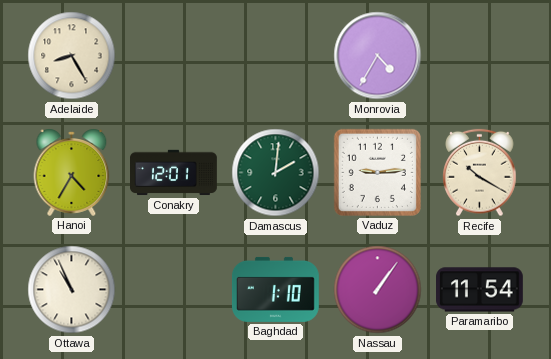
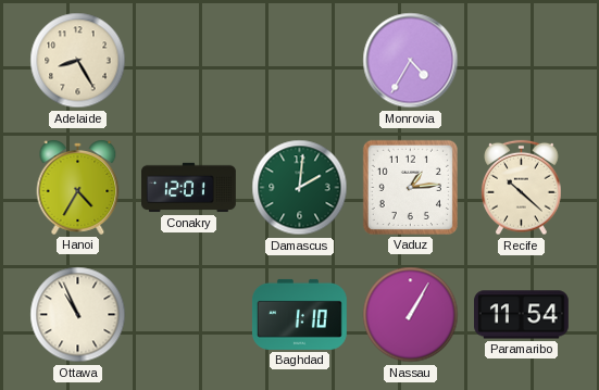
Vaduz: 9:14 -> 1:14
Recife: 10:20 -> 10:22
Nassau: 1:06 -> 1:05
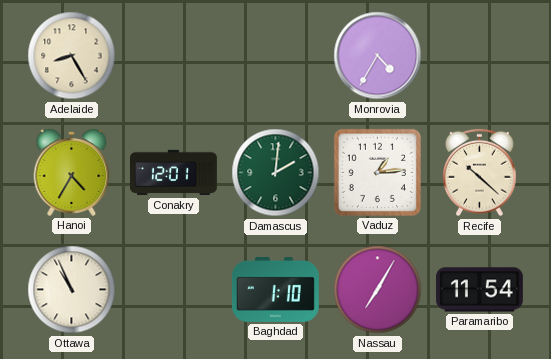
Nassau: 1:05 -> 7:05
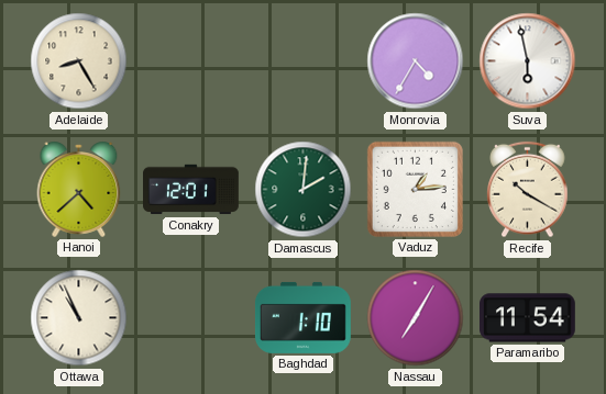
Suva: none -> 5:58
Hanoi: 4:35 -> 4:38
Recife: 10:22 -> 10:20
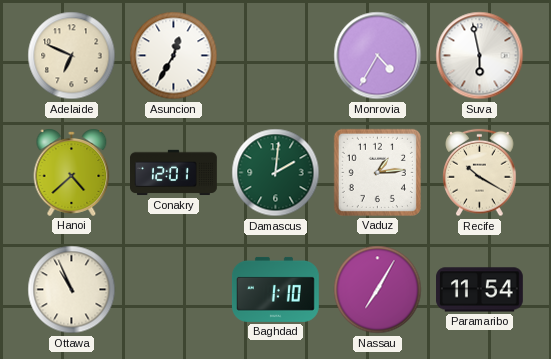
Adelaide: 8:25 -> 6:49
Asuncion: none -> 12:35
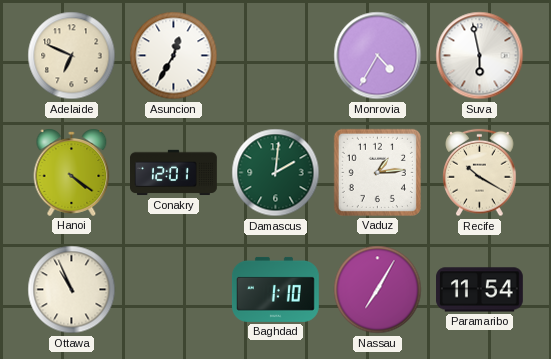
Hanoi: 4:38 -> 4:21
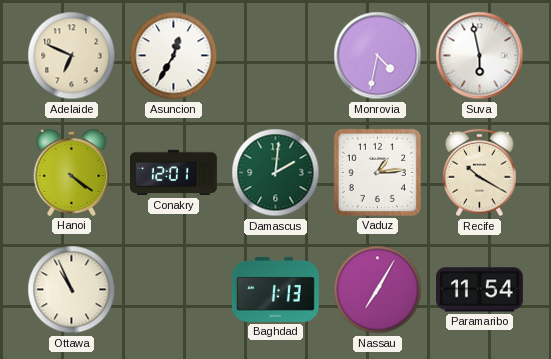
Monrovia: 4:35 -> 4:32
Baghdad: 1:10 -> 1:13
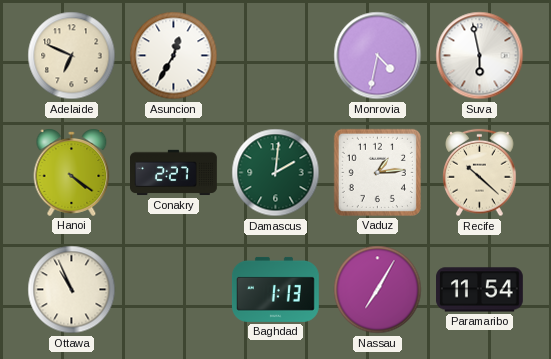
Conakry: 12:01 -> 2:27
Recife: 10:20 -> 10:22
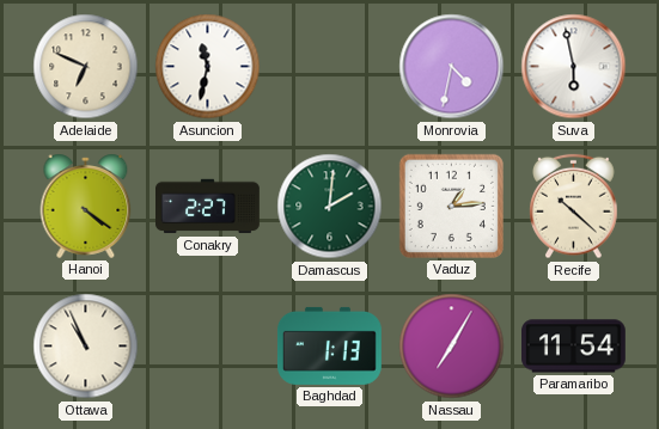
Asuncion: 12:35 -> 11:32
